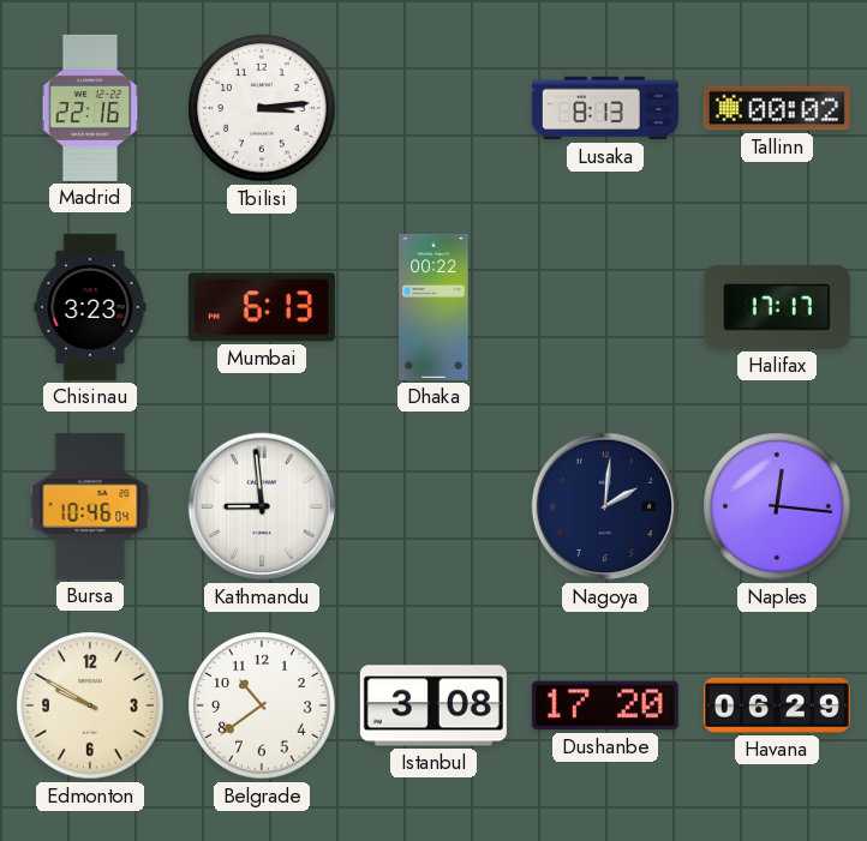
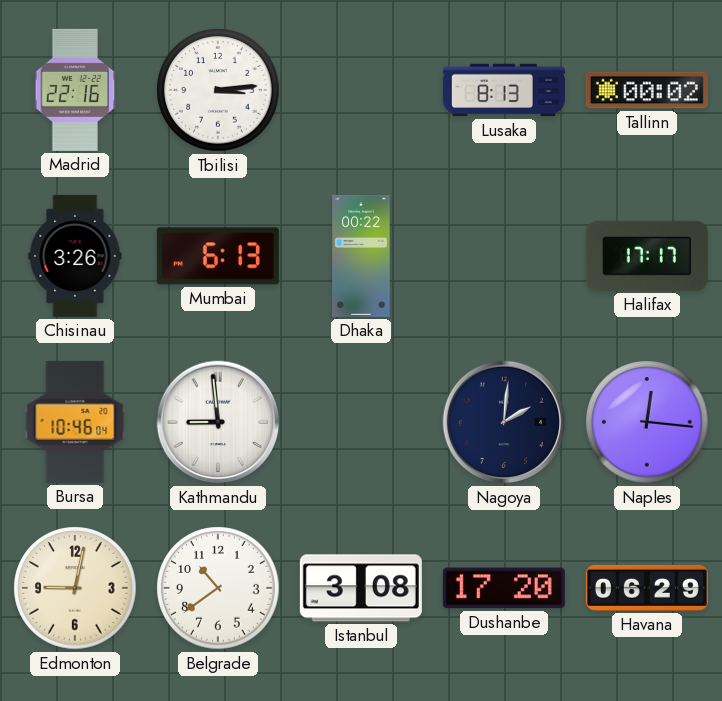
Chisinau: 3:23 -> 3:26
Edmonton: 9:50 -> 9:02
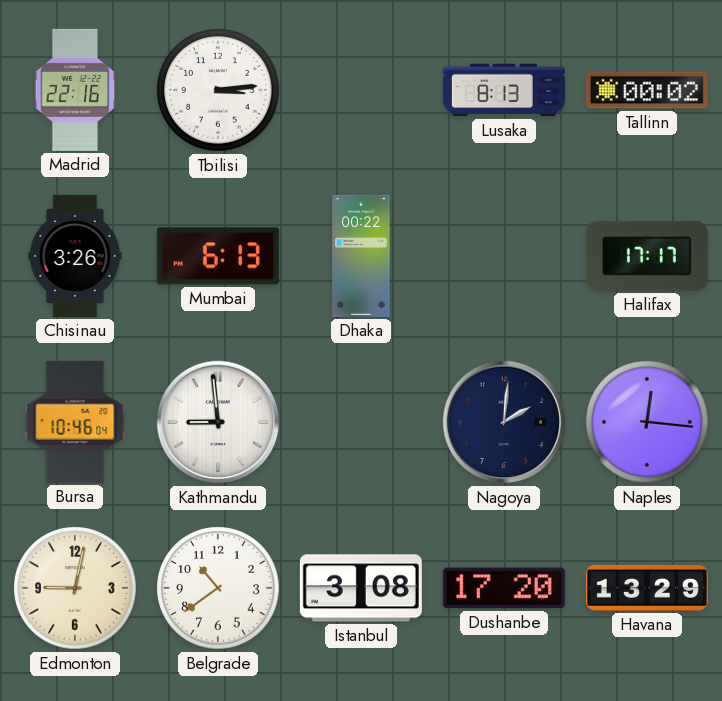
Havana: 06:29 -> 13:29
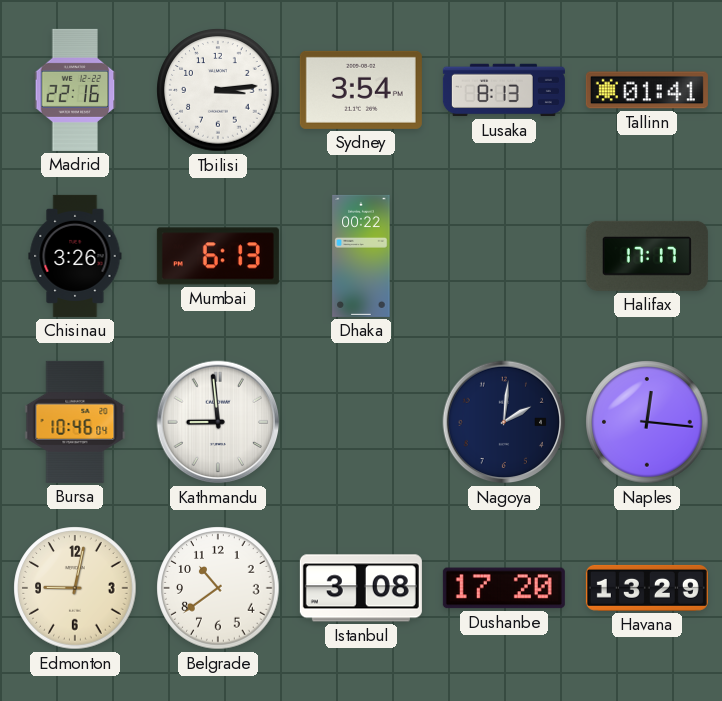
Sydney: none -> 3:54
Tallinn: 00:02 -> 01:41
